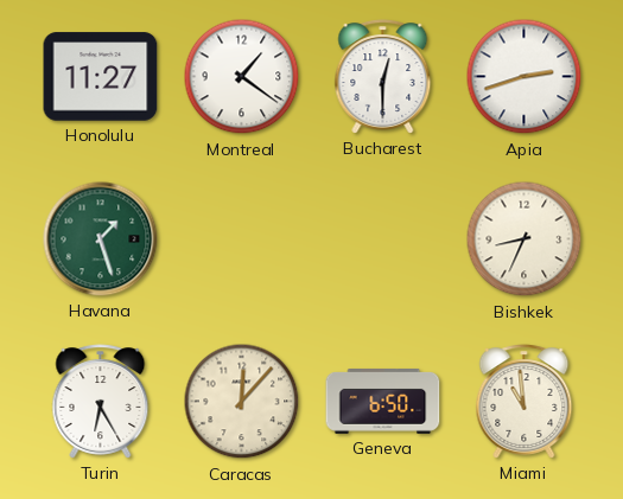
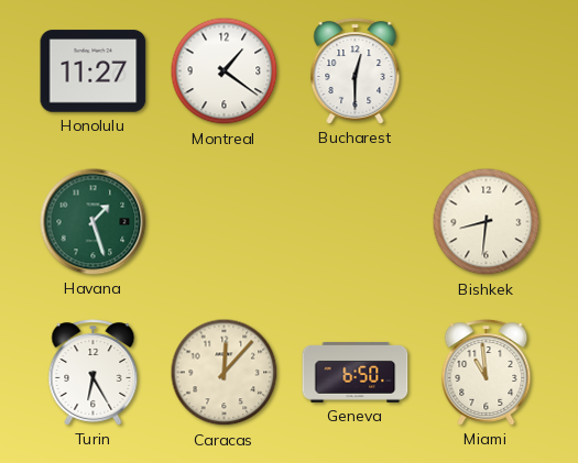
Apia: 2:42 -> none
Bishkek: 8:34 -> 8:31
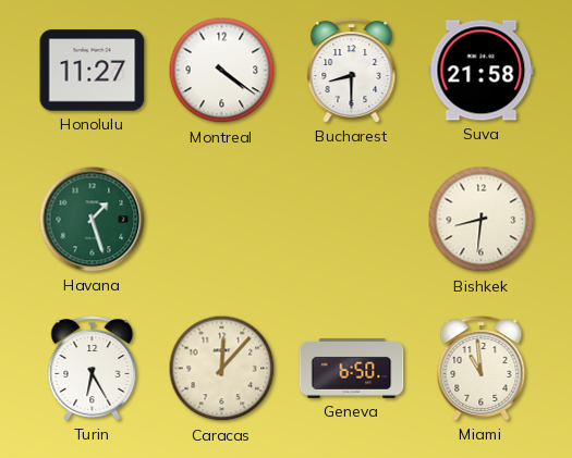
Montreal: 1:21 -> 4:21
Bucharest: 12:30 -> 8:30
Suva: none -> 21:58
